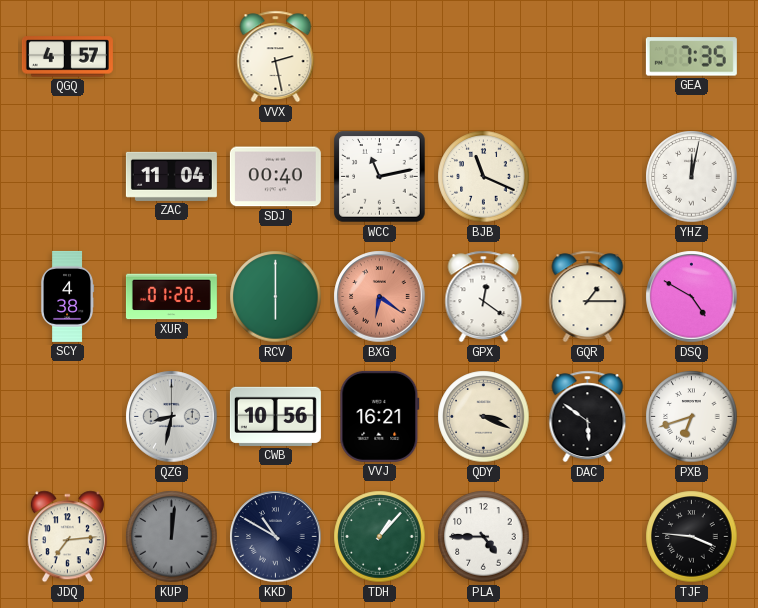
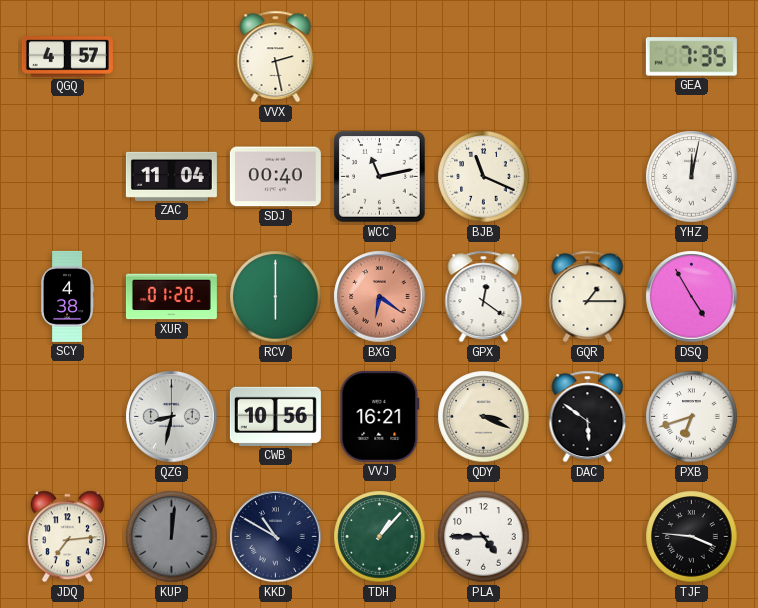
DSQ: 4:50 -> 4:55
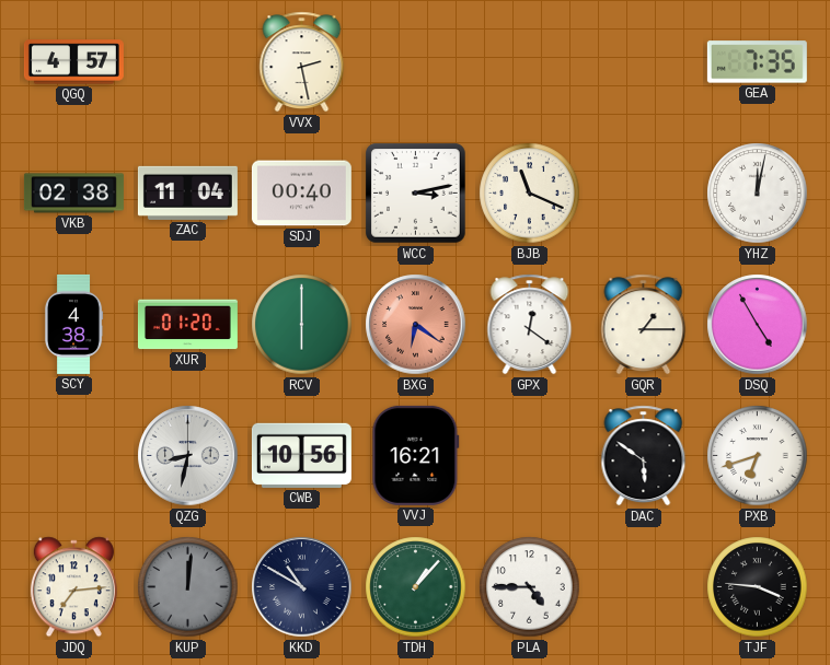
VKB: none -> 02:38
WCC: 11:13 -> 3:13
QDY: 3:19 -> none
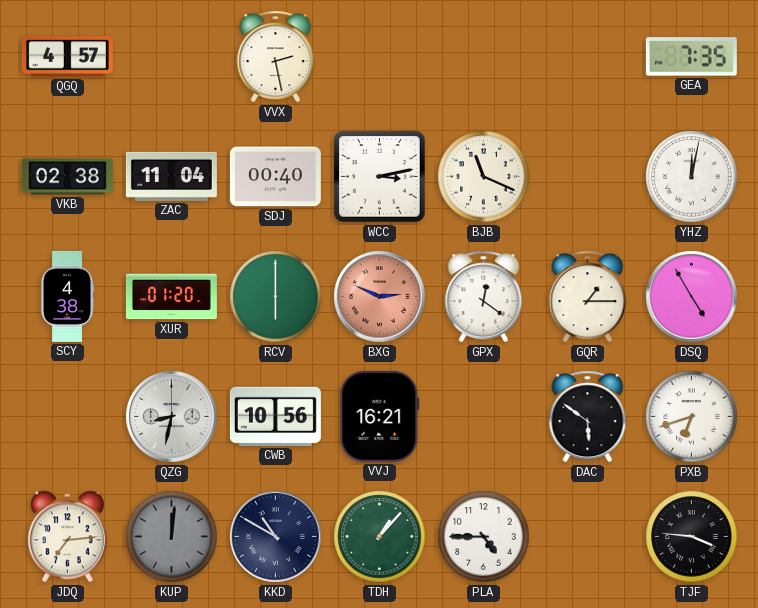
BXG: 6:21 -> 2:49
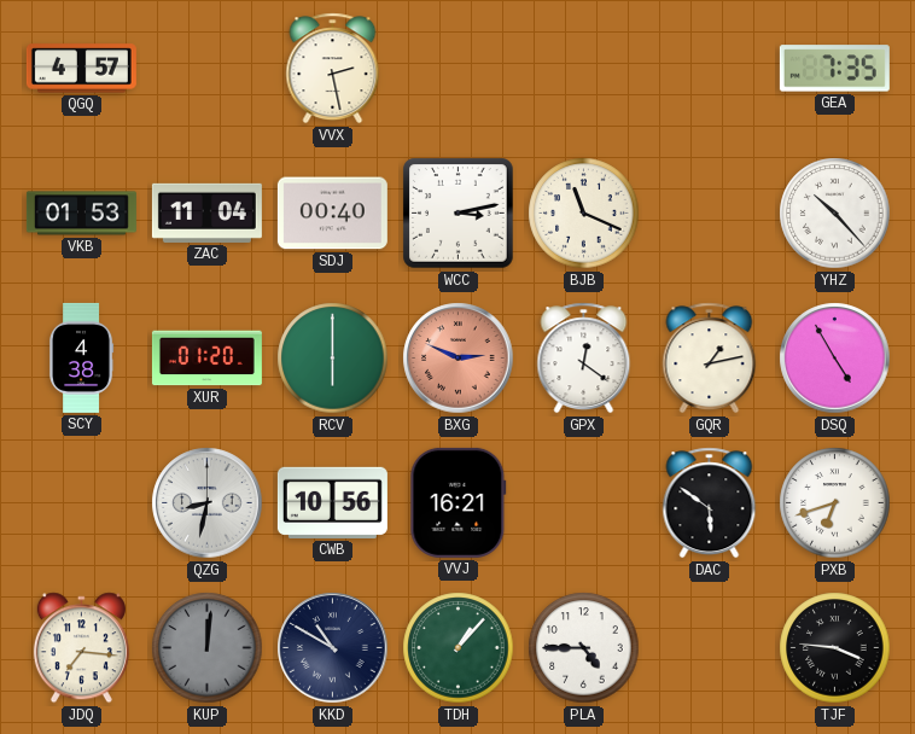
VKB: 02:38 -> 01:53
YHZ: 12:02 -> 10:23
GQR: 1:15 -> 1:13
JDQ: 7:14 -> 7:16
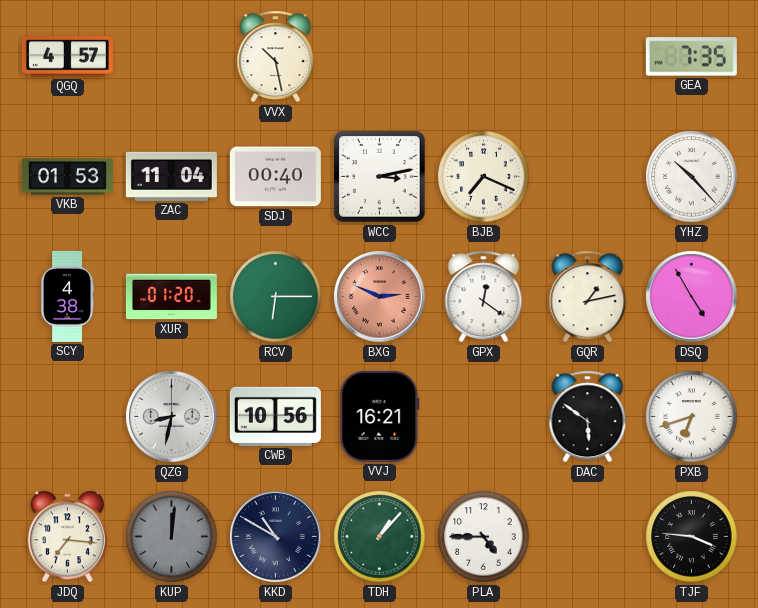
VVX: 2:28 -> 10:28
BJB: 11:19 -> 7:19
RCV: 6:00 -> 6:15
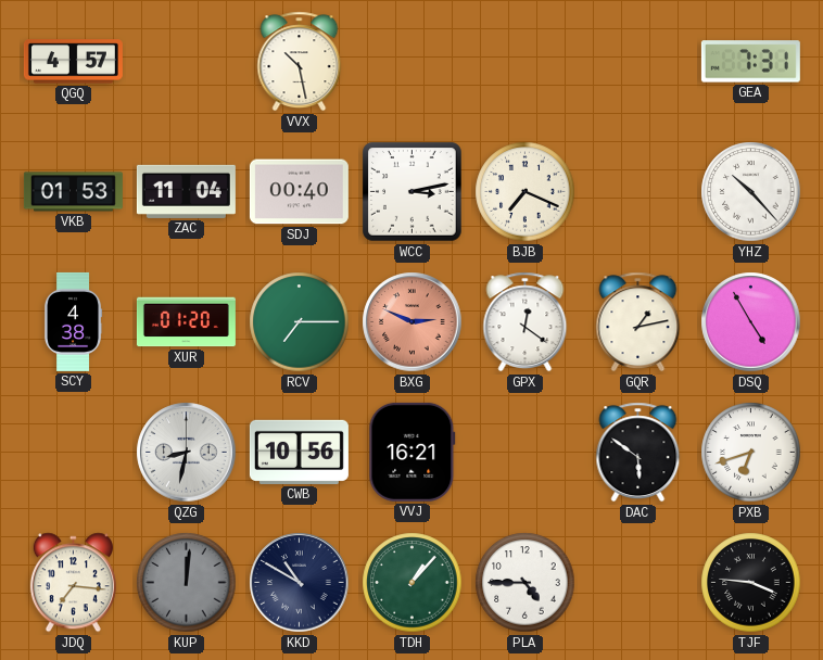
GEA: 7:35 -> 7:31
RCV: 6:15 -> 7:15
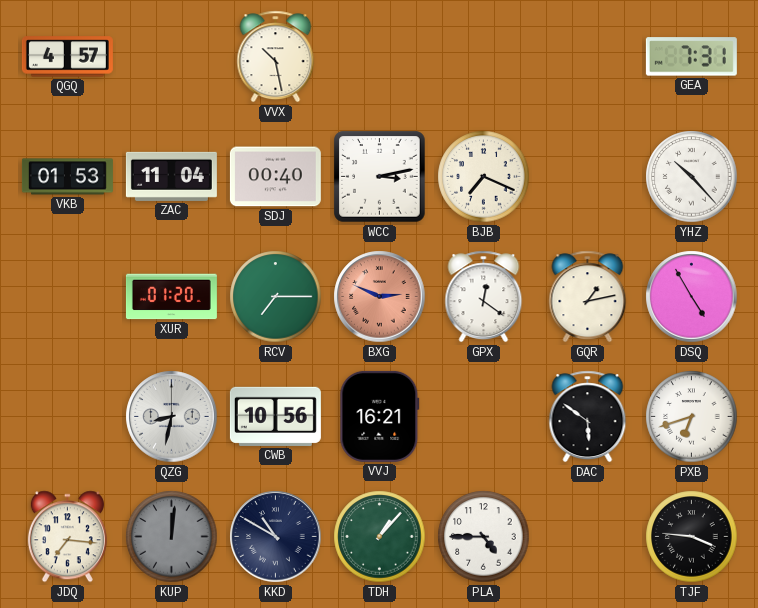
SCY: 4:38 -> none
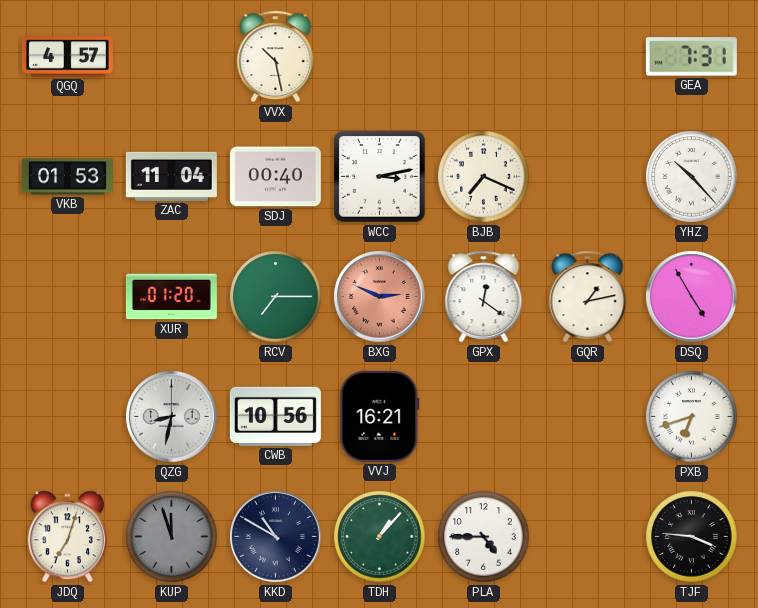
DAC: 5:51 -> none
JDQ: 7:16 -> 7:03
KUP: 12:01 -> 11:57
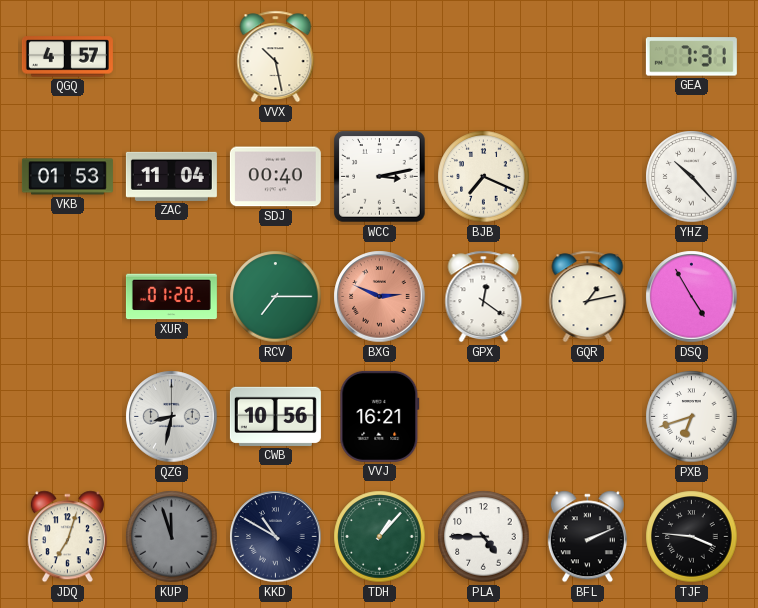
BFL: none -> 2:11
